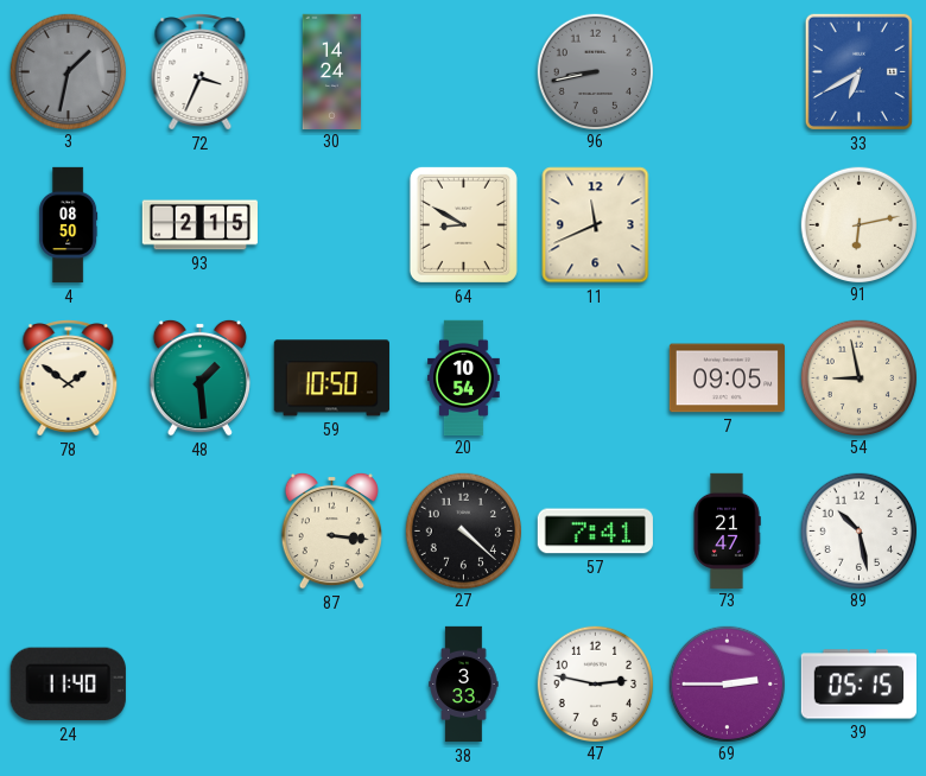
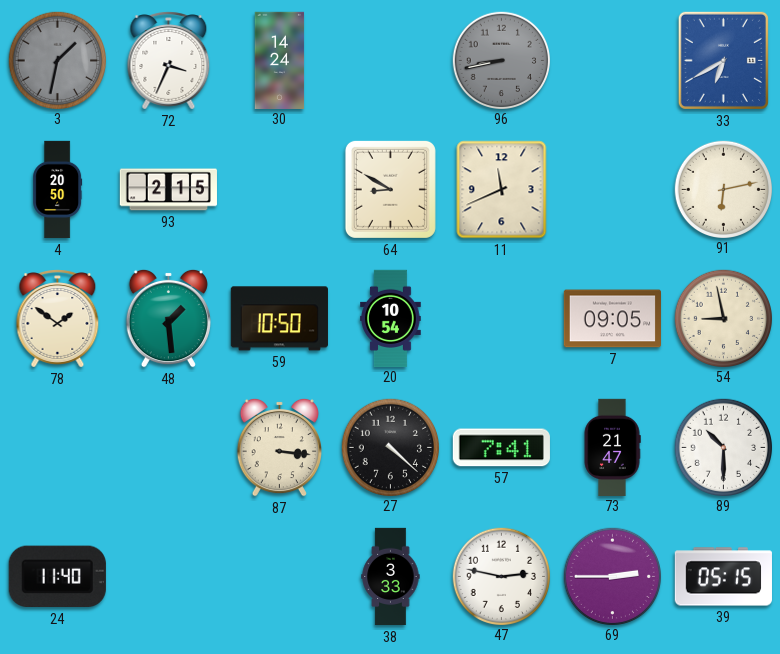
4: 08:50 -> 20:50
89: 10:28 -> 10:30
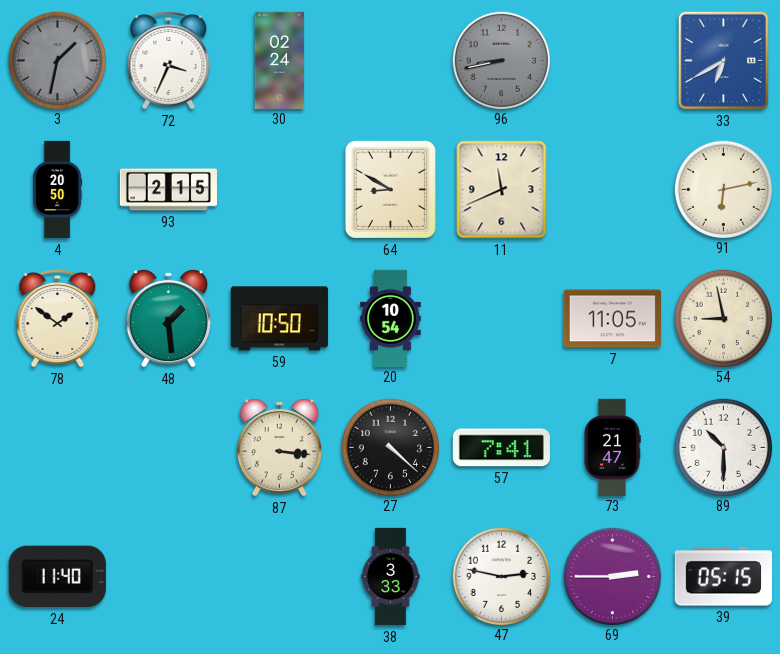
30: 14:24 -> 02:24
7: 09:05 -> 11:05
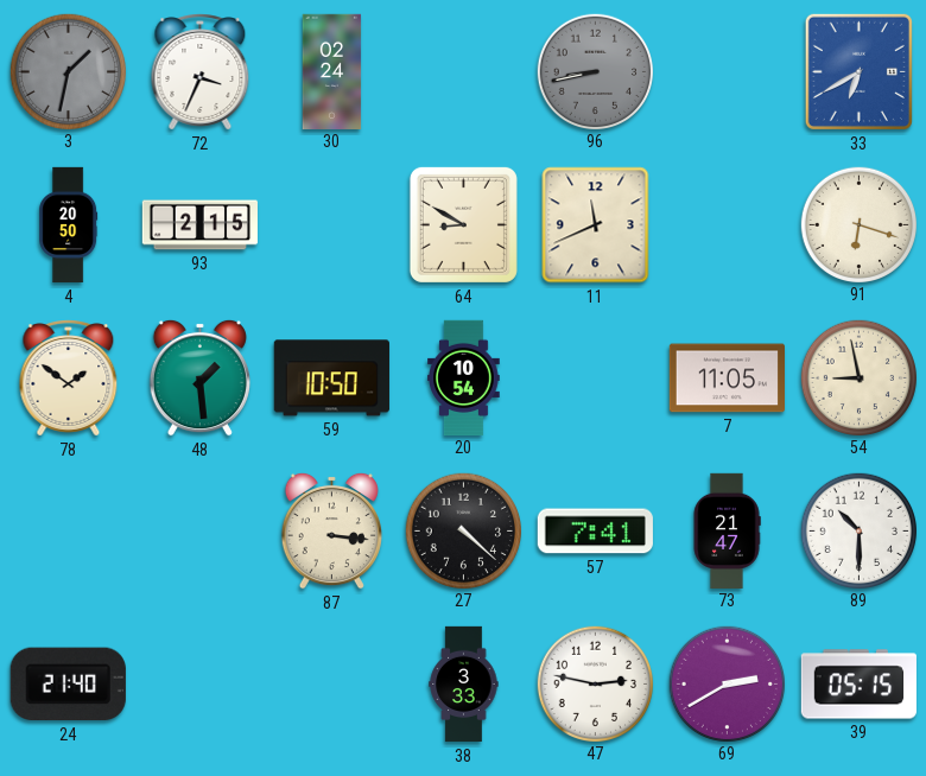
91: 6:13 -> 6:18
24: 11:40 -> 21:40
69: 2:45 -> 2:40
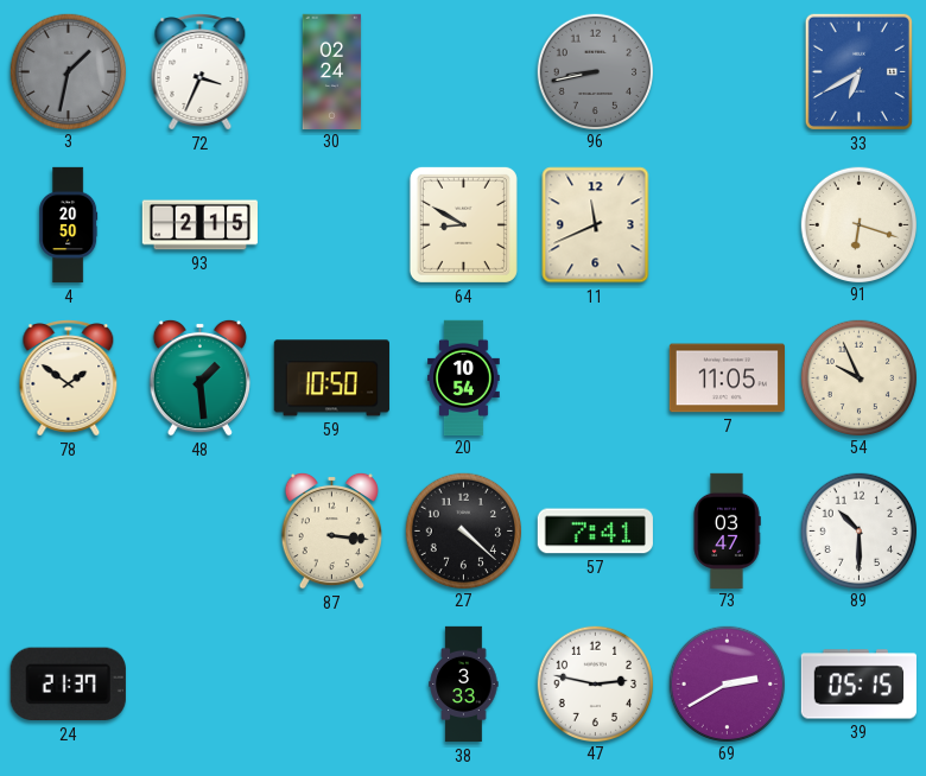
54: 8:58 -> 9:56
73: 21:47 -> 03:47
24: 21:40 -> 21:37
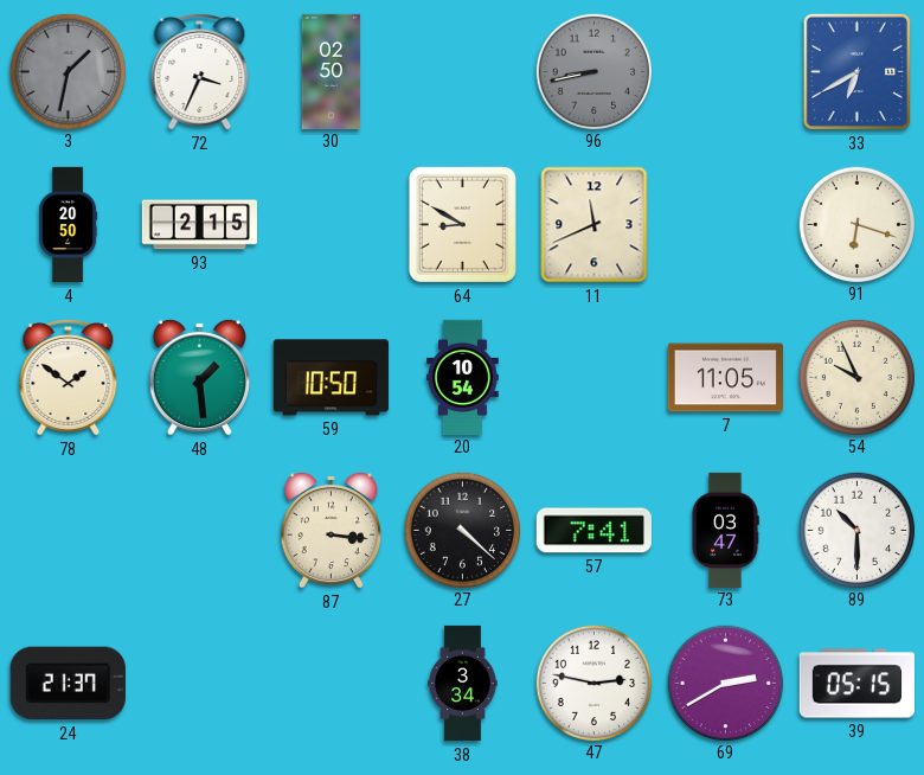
30: 02:24 -> 02:50
38: 3:33 -> 3:34
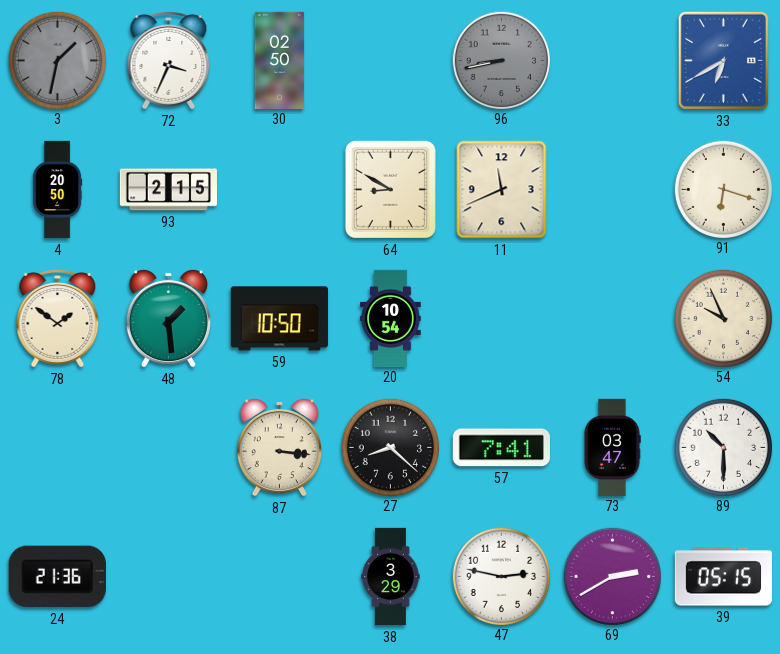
7: 11:05 -> none
27: 4:22 -> 8:22
24: 21:37 -> 21:36
38: 3:34 -> 3:29
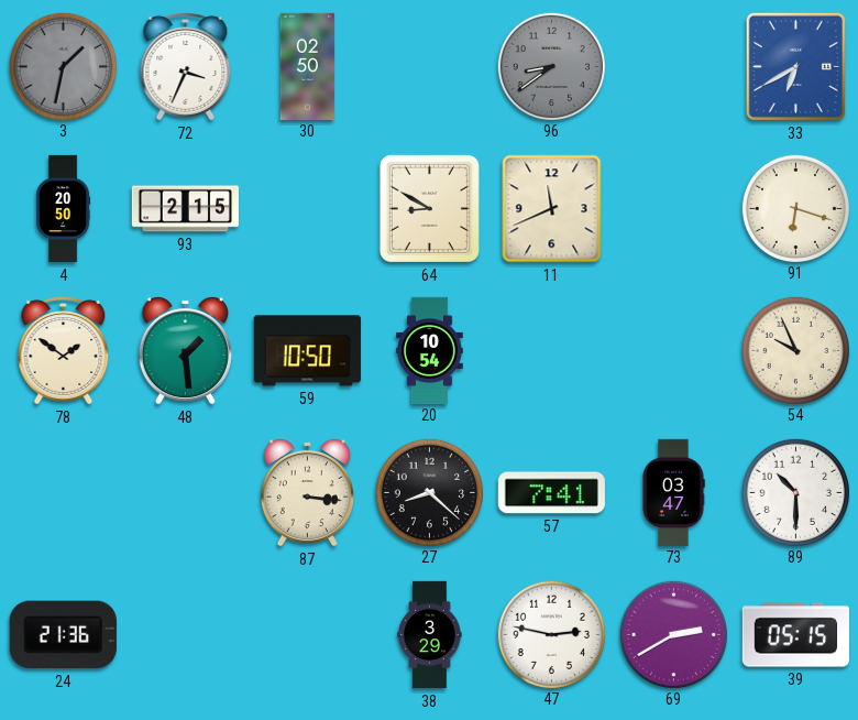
96: 8:43 -> 8:39
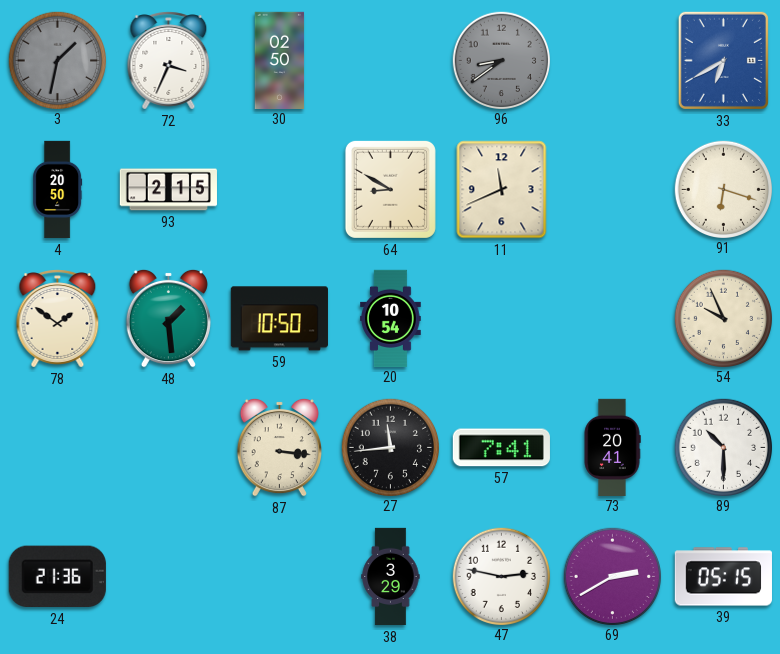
27: 8:22 -> 11:44
73: 03:47 -> 20:41
